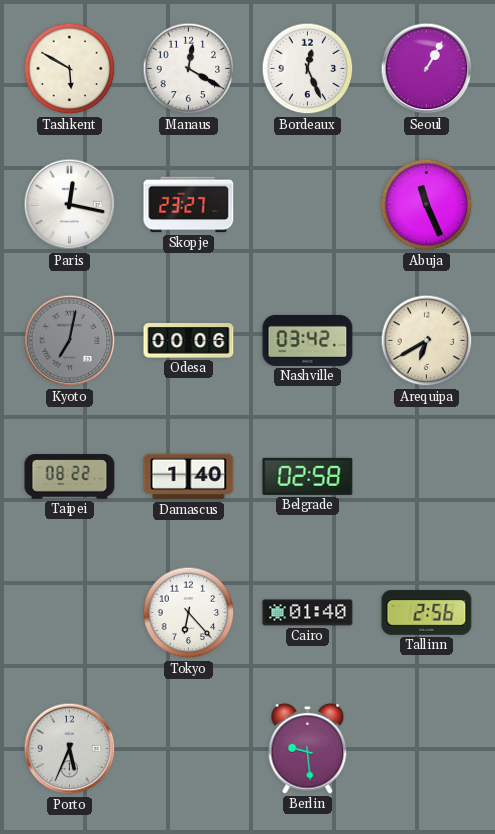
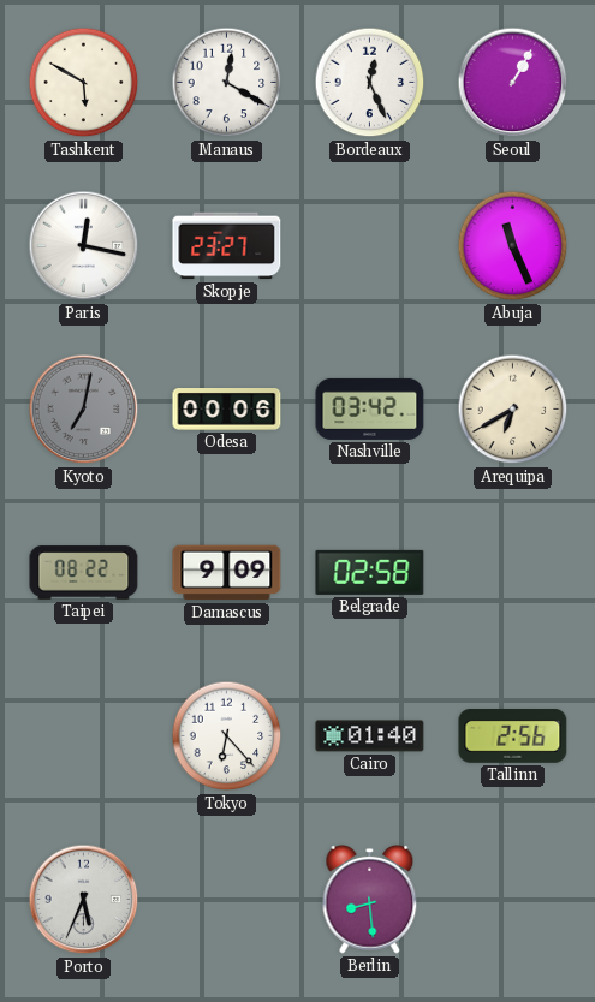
Damascus: 1:40 -> 9:09
Berlin: 9:29 -> 8:29
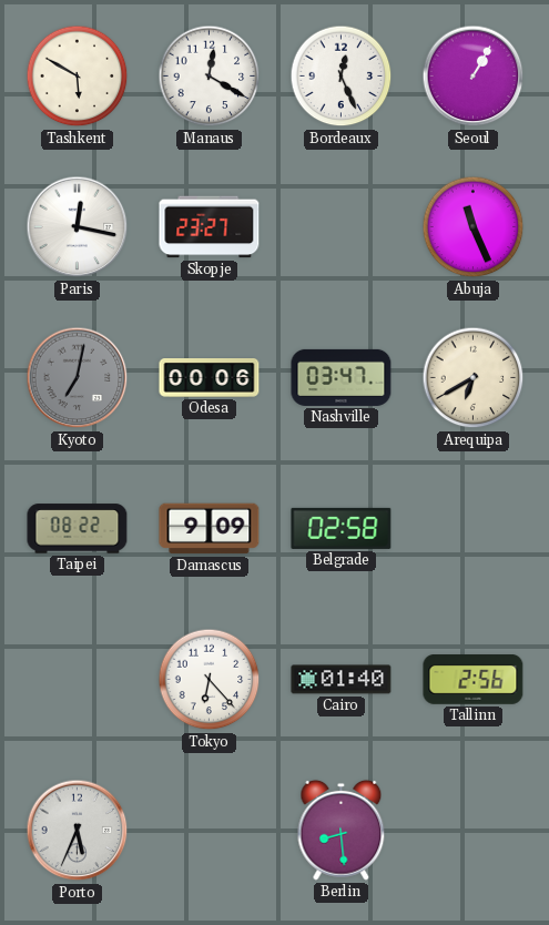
Nashville: 03:42 -> 03:47
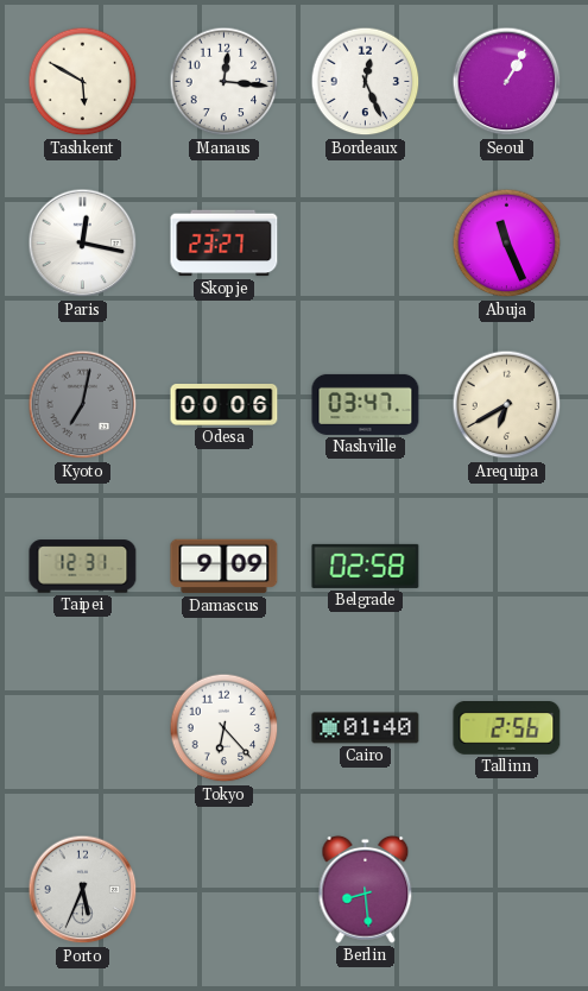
Manaus: 12:20 -> 12:16
Taipei: 08:22 -> 12:31
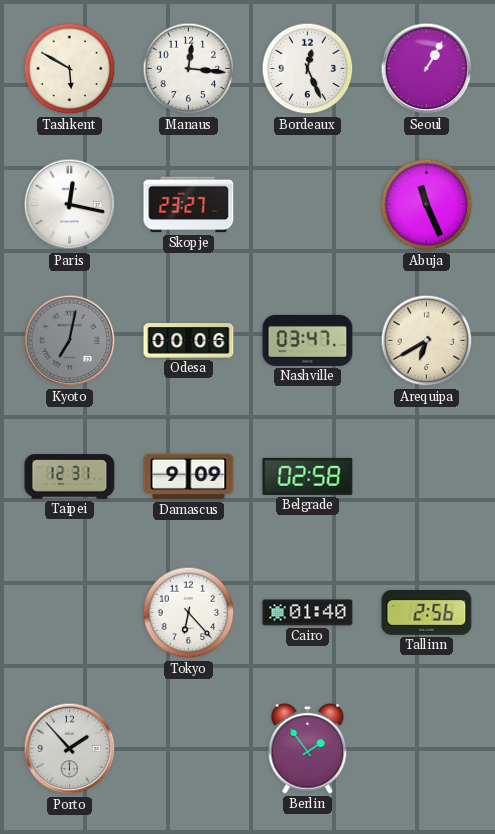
Porto: 5:34 -> 1:53
Berlin: 8:29 -> 1:54
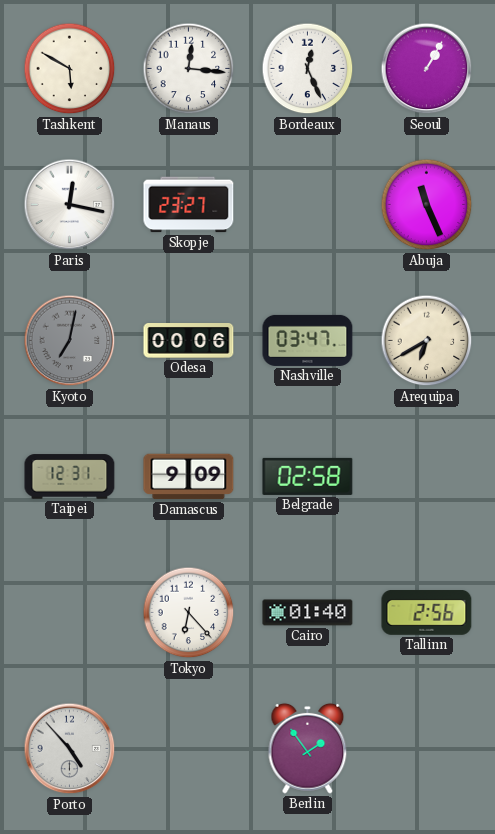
Porto: 1:53 -> 4:53
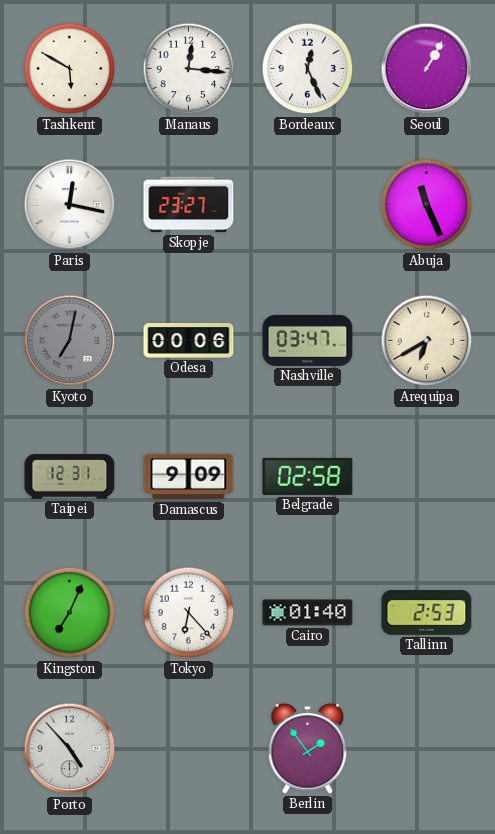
Kingston: none -> 7:04
Tallinn: 2:56 -> 2:53
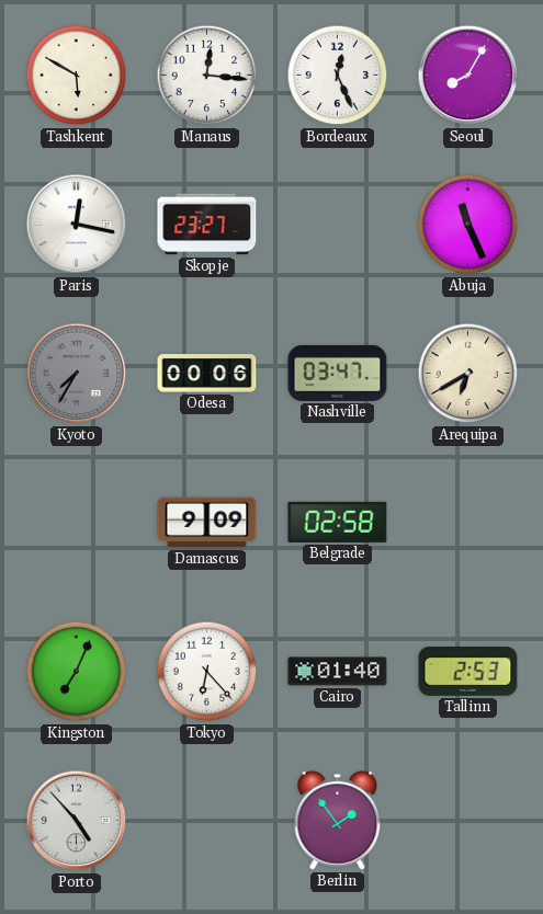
Seoul: 1:05 -> 8:05
Kyoto: 7:02 -> 7:35
Taipei: 12:31 -> none
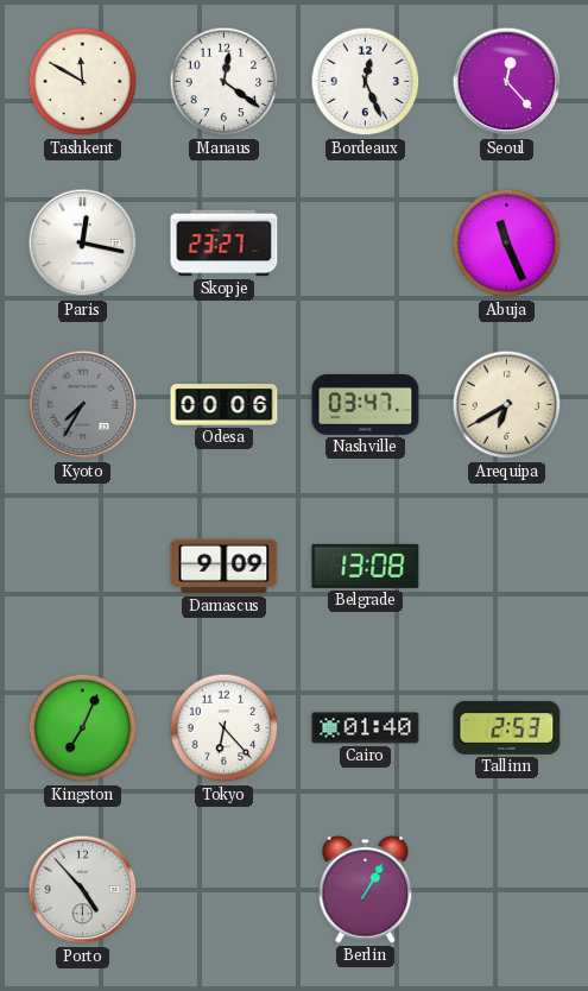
Tashkent: 5:50 -> 11:50
Manaus: 12:16 -> 12:21
Seoul: 8:05 -> 12:23
Belgrade: 02:58 -> 13:08
Berlin: 1:54 -> 1:05
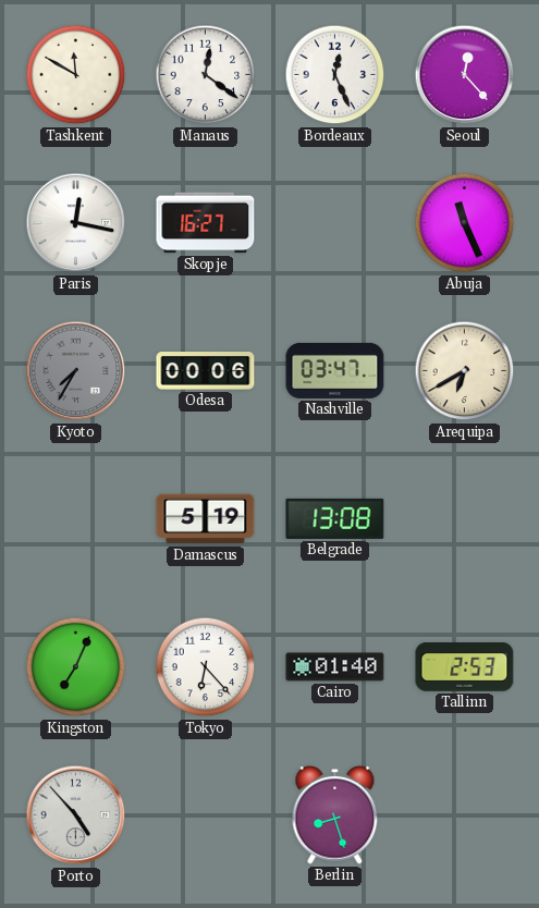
Skopje: 23:27 -> 16:27
Damascus: 9:09 -> 5:19
Berlin: 1:05 -> 8:27
